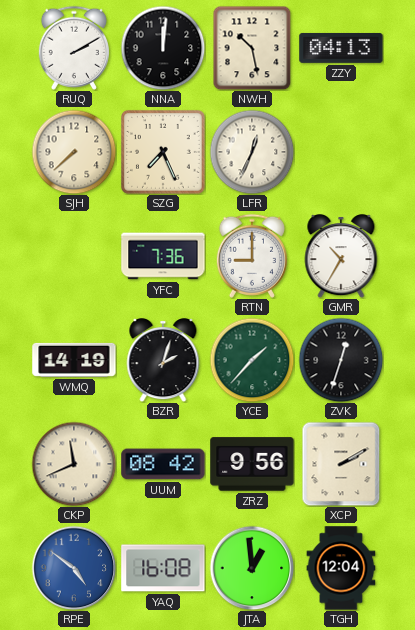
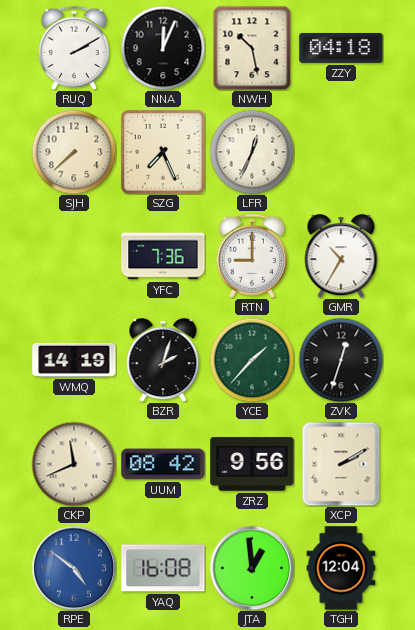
NNA: 12:01 -> 12:04
ZZY: 04:13 -> 04:18
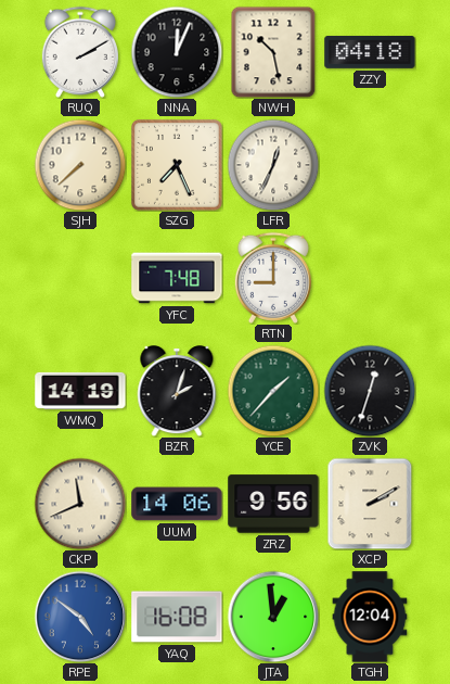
YFC: 7:36 -> 7:48
GMR: 10:35 -> none
UUM: 08:42 -> 14:06
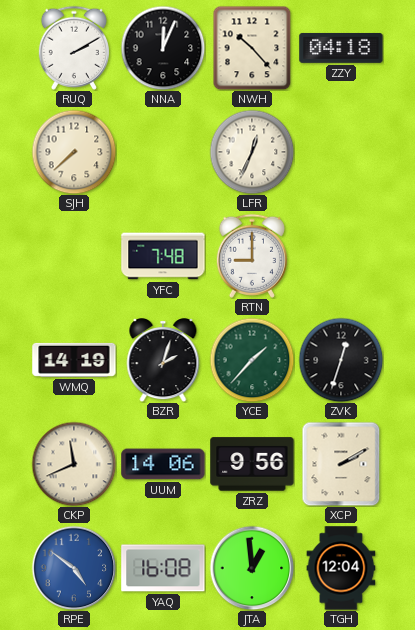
NWH: 10:28 -> 10:23
SZG: 7:26 -> none
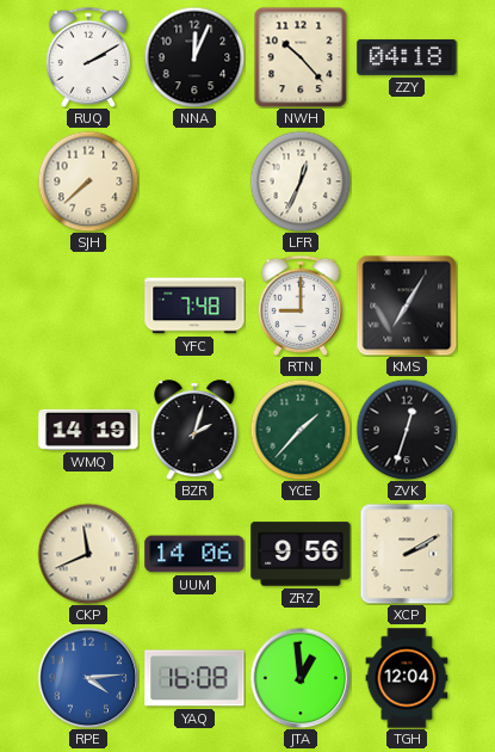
KMS: none -> 7:05
RPE: 4:51 -> 4:14
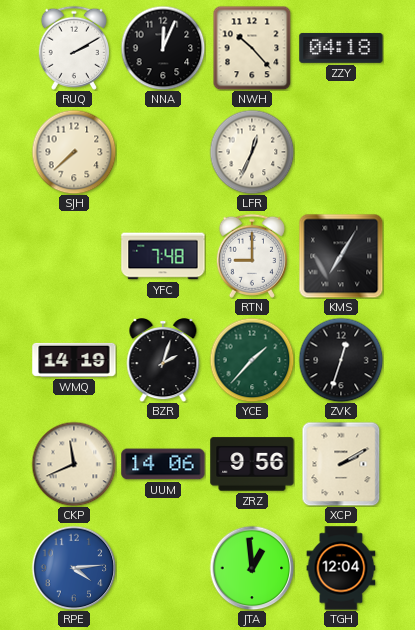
YAQ: 16:08 -> none
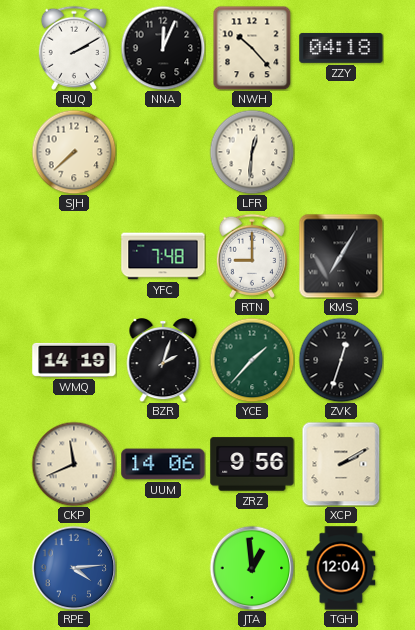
LFR: 12:34 -> 12:31
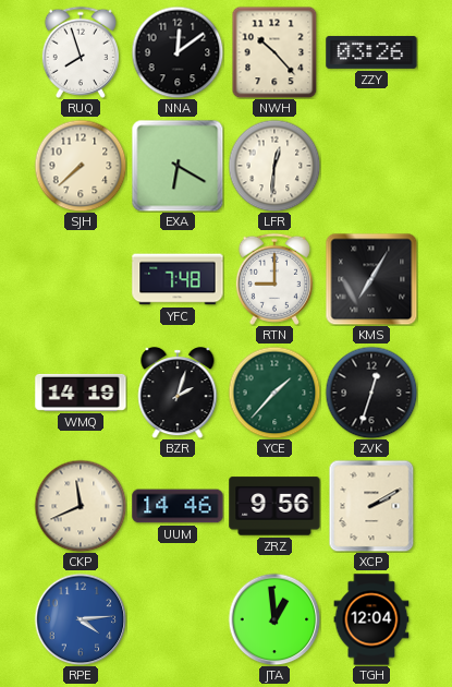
RUQ: 2:10 -> 7:57
NNA: 12:04 -> 12:09
ZZY: 04:18 -> 03:26
EXA: none -> 6:20
UUM: 14:06 -> 14:46
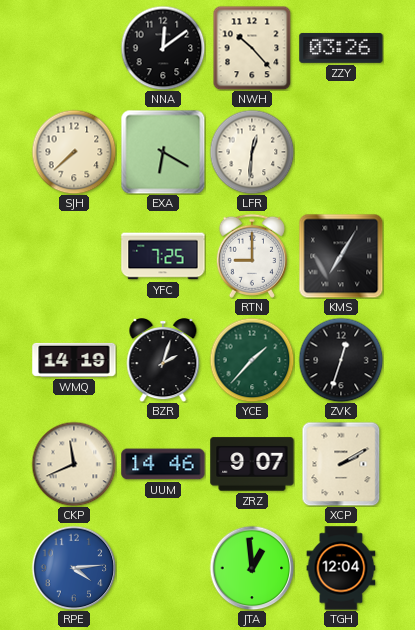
RUQ: 7:57 -> none
YFC: 7:48 -> 7:25
ZRZ: 9:56 -> 9:07
